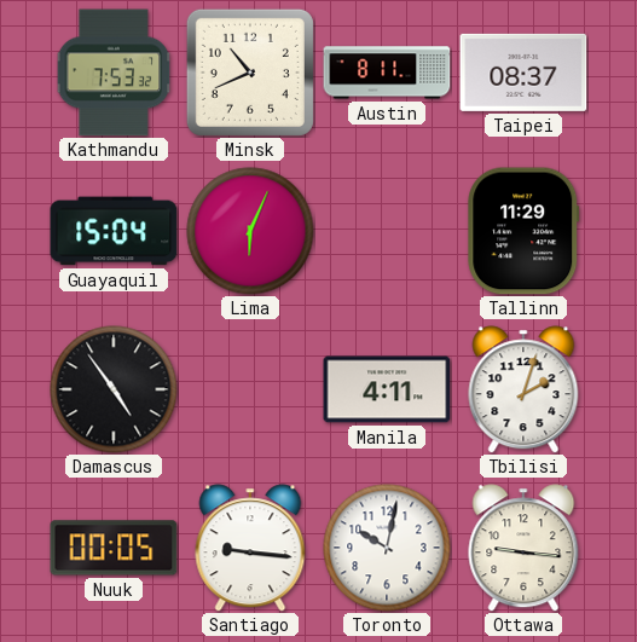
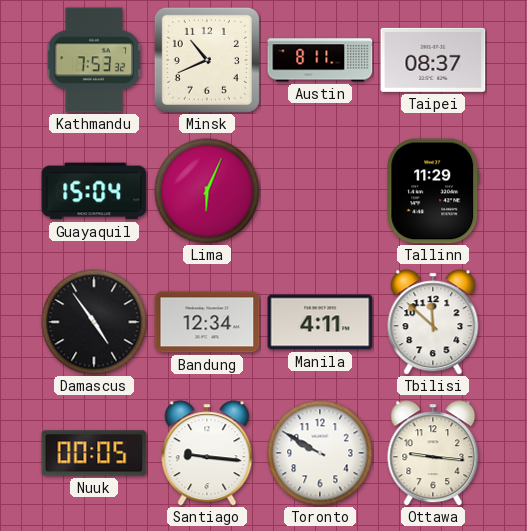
Bandung: none -> 12:34
Tbilisi: 2:03 -> 11:52
Toronto: 10:02 -> 9:50
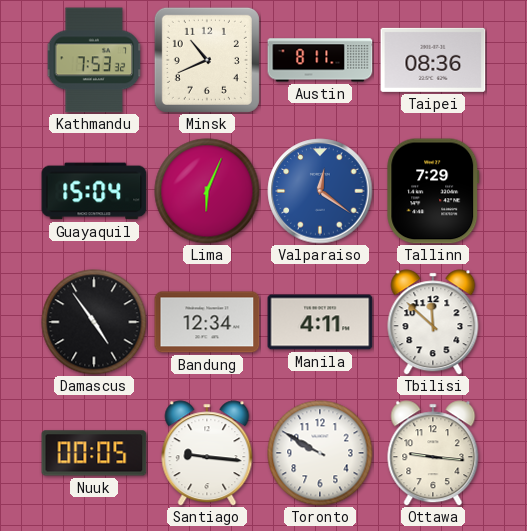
Taipei: 08:37 -> 08:36
Valparaiso: none -> 12:21
Tallinn: 11:29 -> 7:29
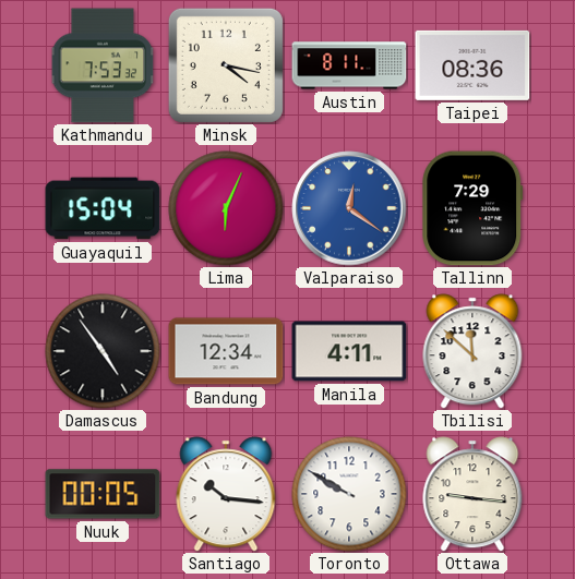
Minsk: 10:41 -> 4:17
Santiago: 9:16 -> 10:16
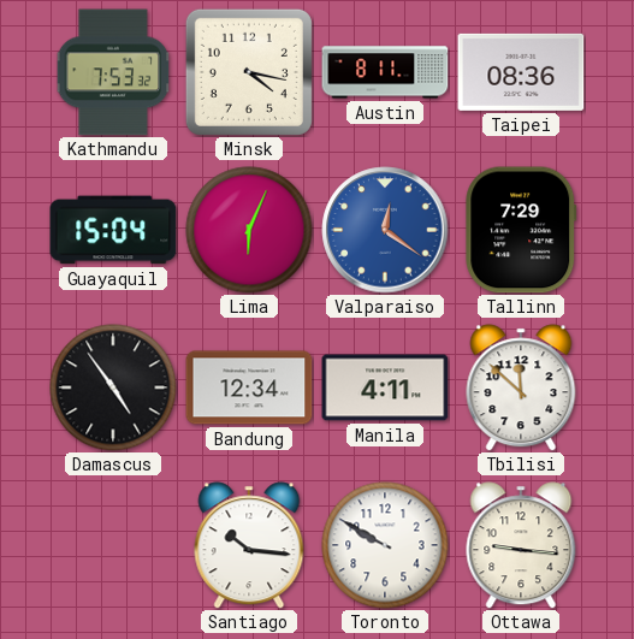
Nuuk: 00:05 -> none
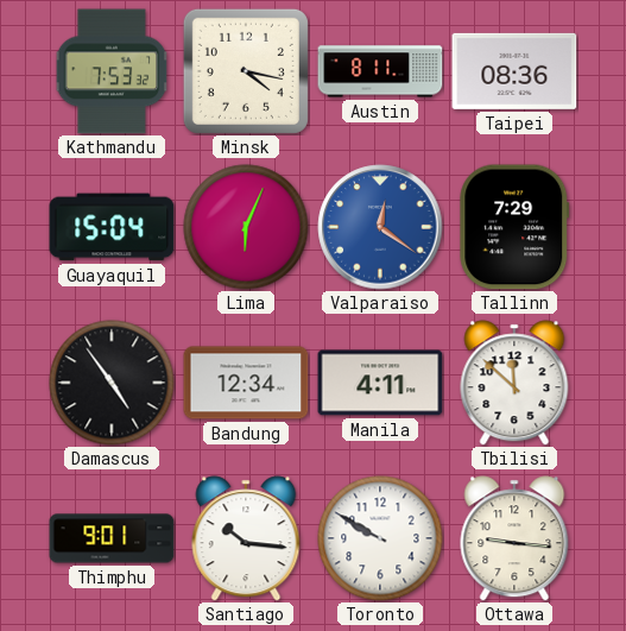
Thimphu: none -> 9:01
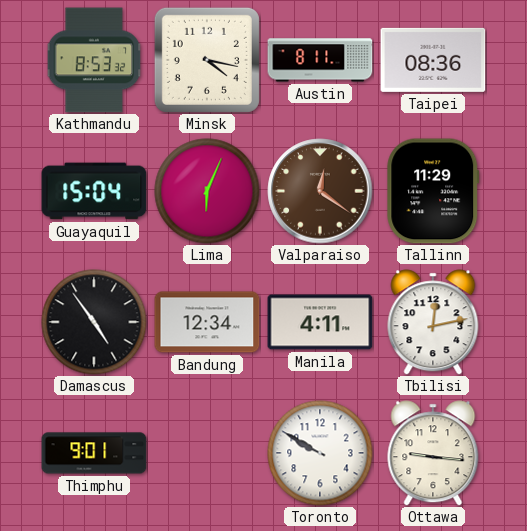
Kathmandu: 7:53 -> 8:53
Valparaiso dial: blue -> brown
Tallinn: 7:29 -> 11:29
Tbilisi: 11:52 -> 12:13
Santiago: 10:16 -> none
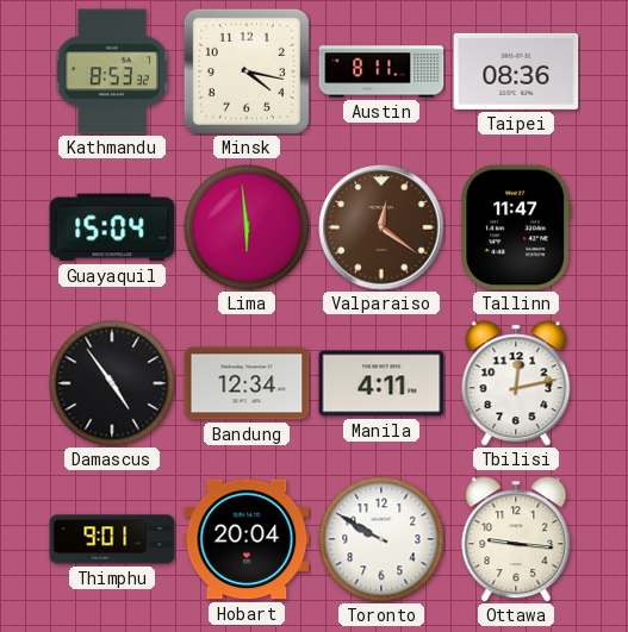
Lima: 6:04 -> 5:59
Tallinn: 11:29 -> 11:47
Hobart: none -> 20:04
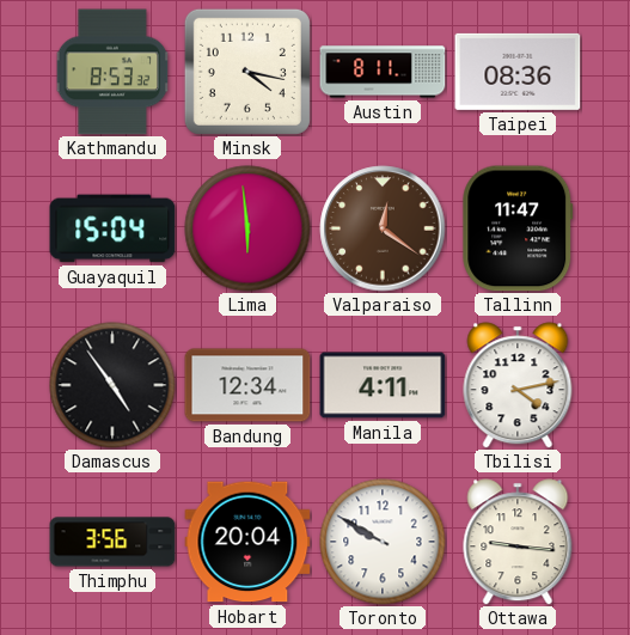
Tbilisi: 12:13 -> 4:13
Thimphu: 9:01 -> 3:56
